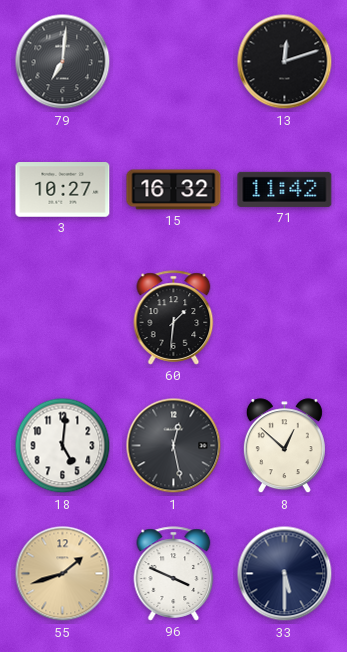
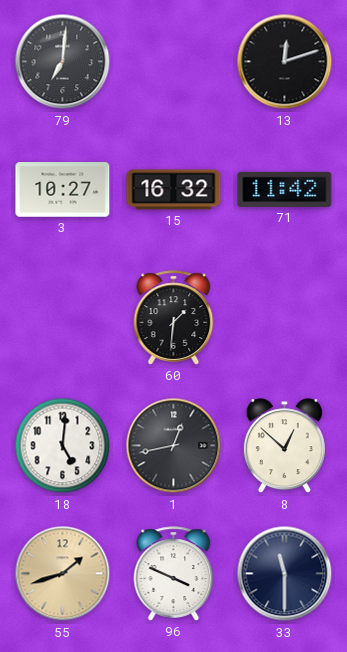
1: 12:28 -> 12:43
33: 5:30 -> 11:30
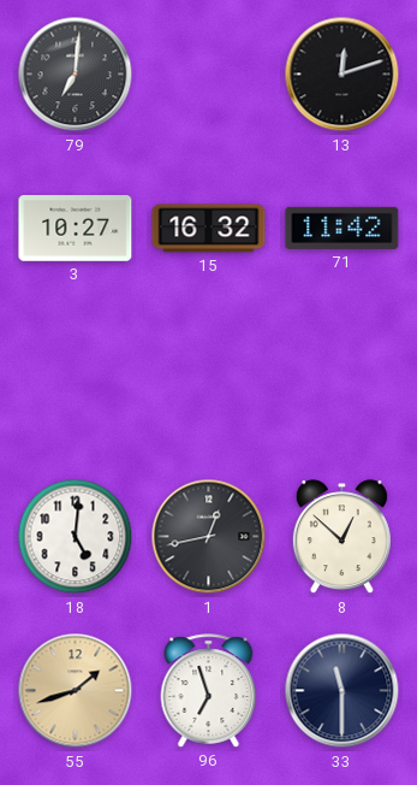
60: 1:31 -> none
96: 3:49 -> 6:57
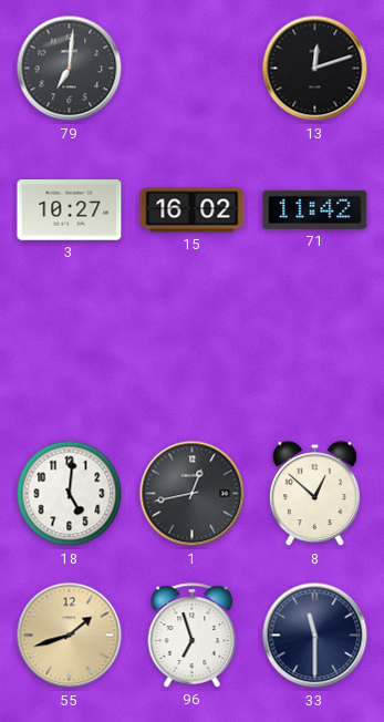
15: 16:32 -> 16:02
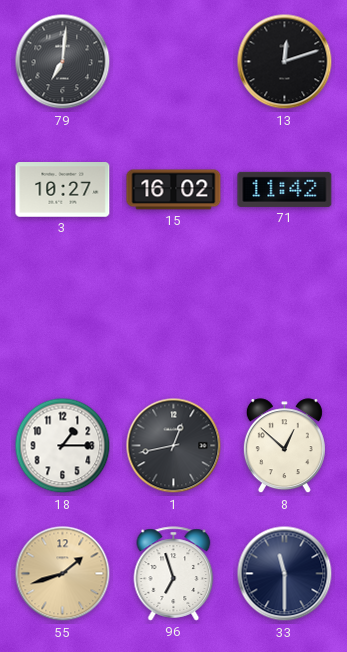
18: 5:01 -> 1:15
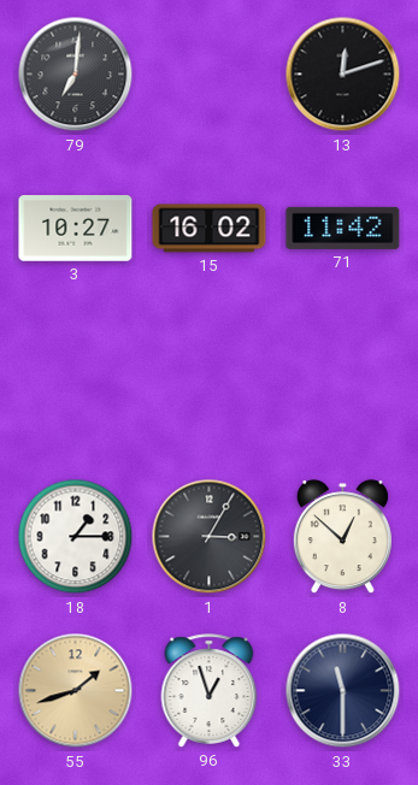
1: 12:43 -> 3:05
96: 6:57 -> 12:57
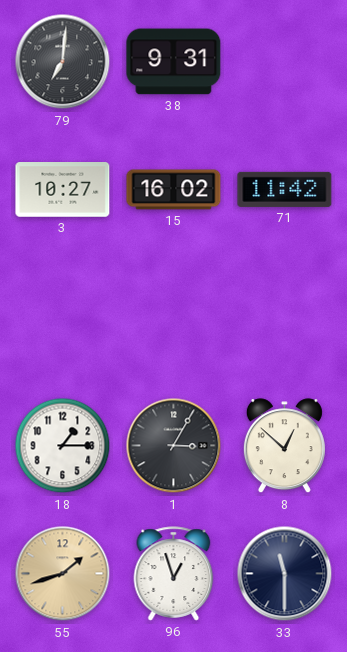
38: none -> 9:31
13: 12:12 -> none
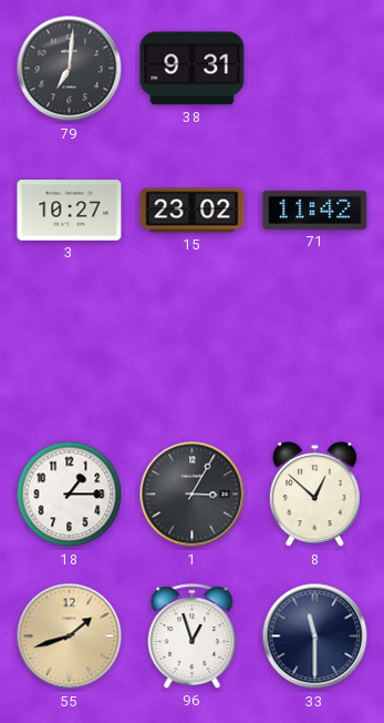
15: 16:02 -> 23:02
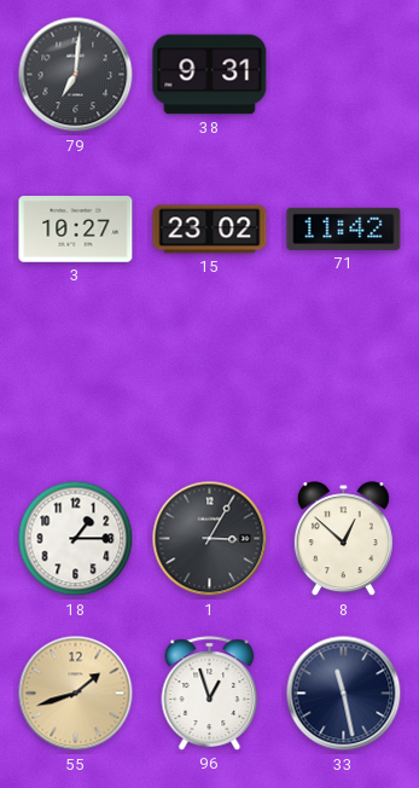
33: 11:30 -> 11:28
